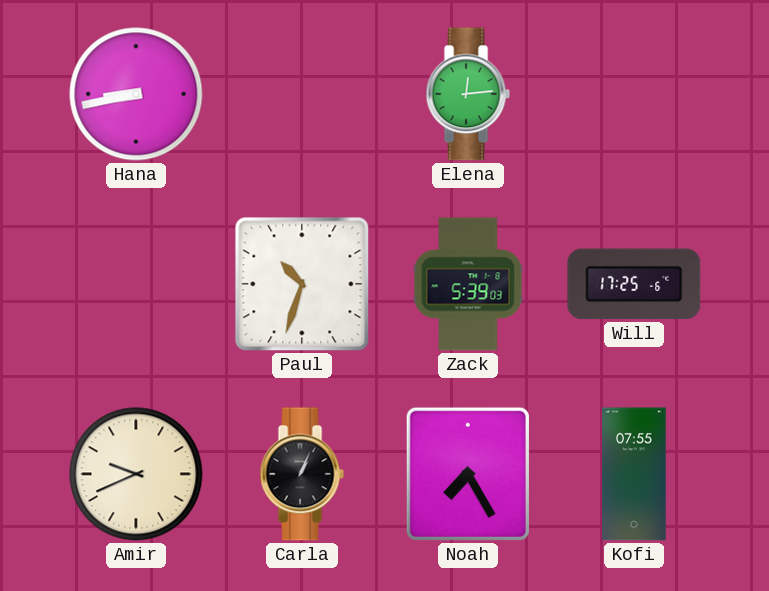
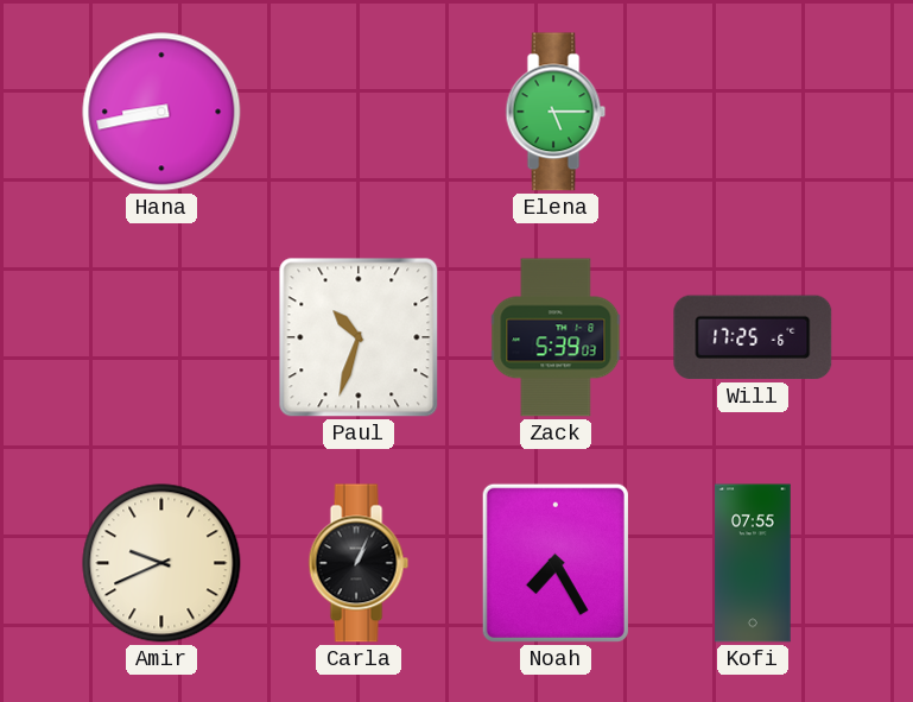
Elena: 12:14 -> 5:15
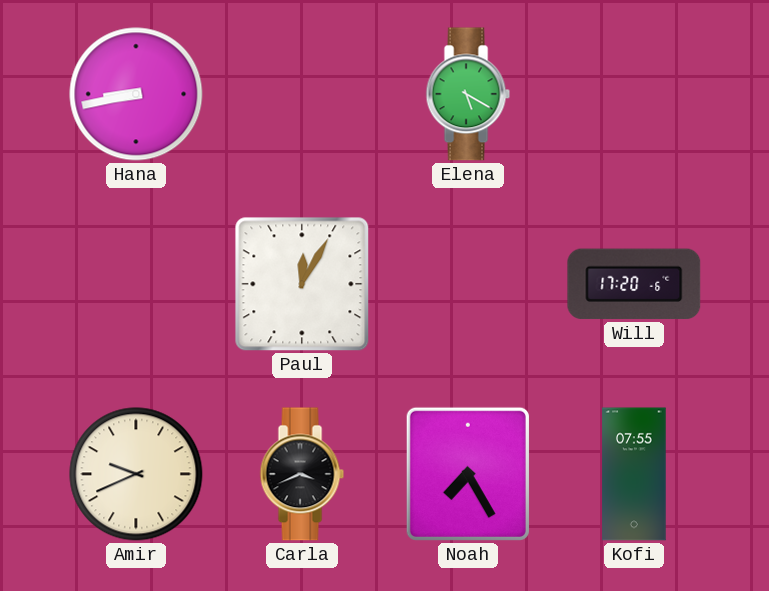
Elena: 5:15 -> 5:20
Paul: 10:33 -> 12:05
Zack: 5:39 -> none
Will: 17:25 -> 17:20
Carla: 1:04 -> 3:41
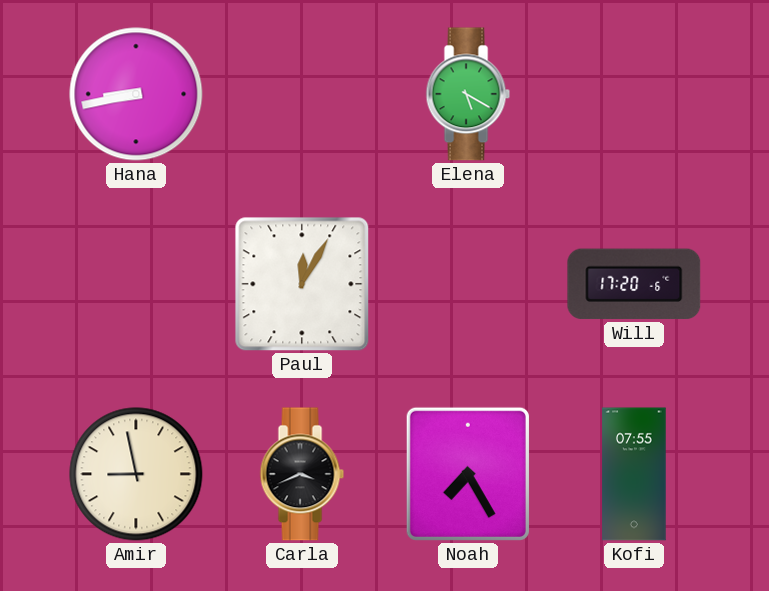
Amir: 9:41 -> 8:58
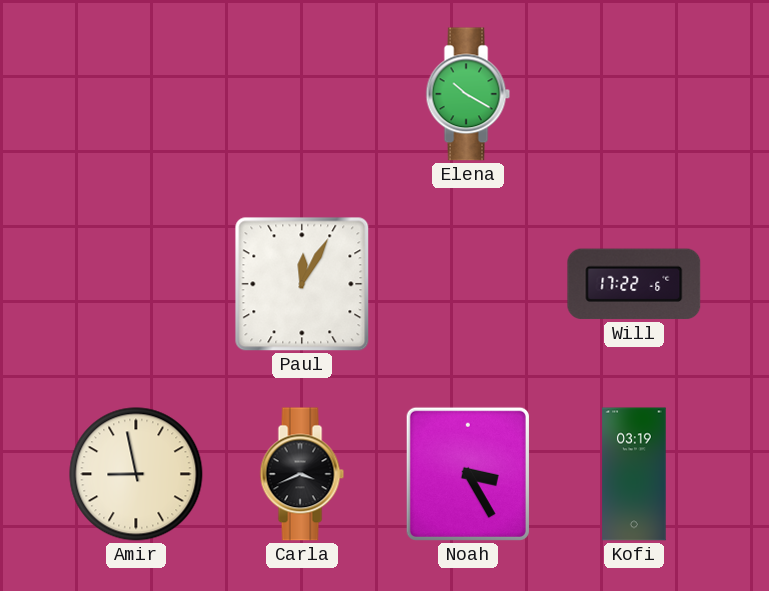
Hana: 8:43 -> none
Elena: 5:20 -> 10:20
Will: 17:20 -> 17:22
Noah: 7:25 -> 3:25
Kofi: 07:55 -> 03:19
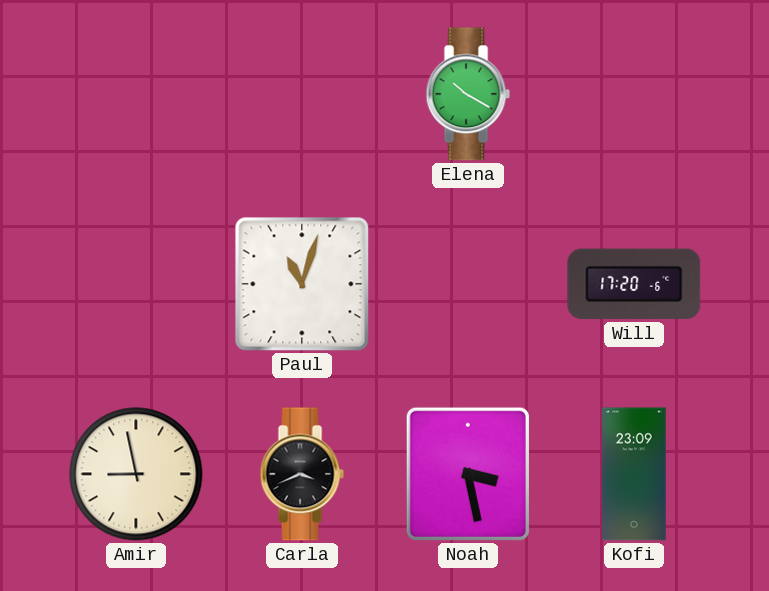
Paul: 12:05 -> 11:03
Will: 17:22 -> 17:20
Noah: 3:25 -> 3:28
Kofi: 03:19 -> 23:09
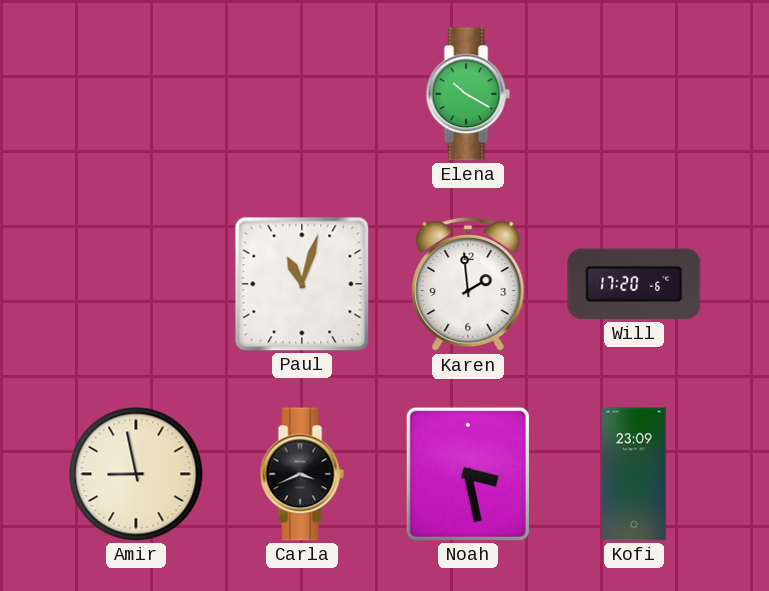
Karen: none -> 1:59
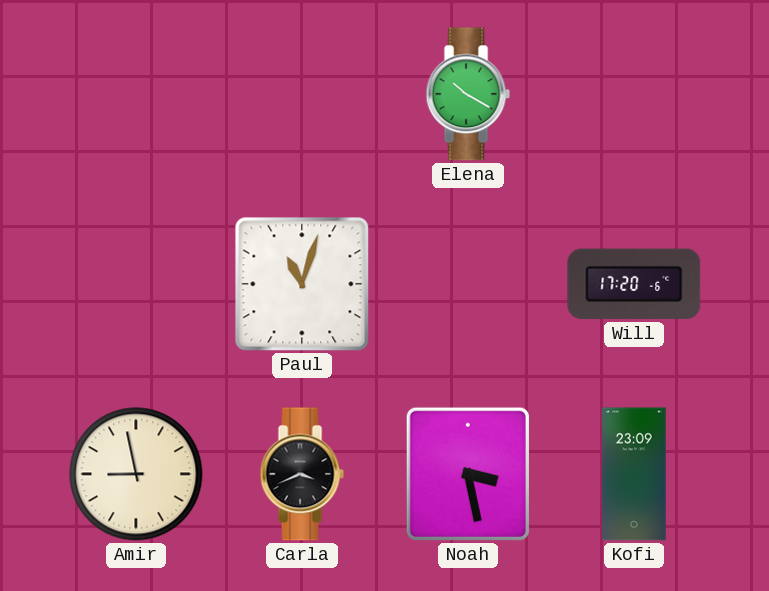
Karen: 1:59 -> none
